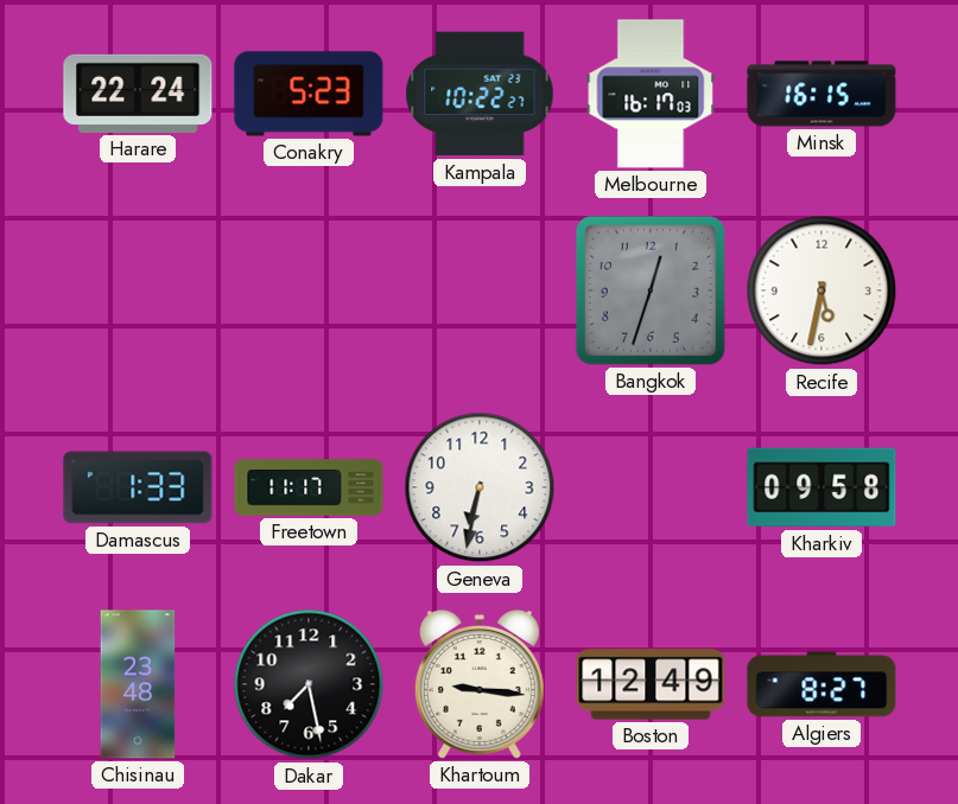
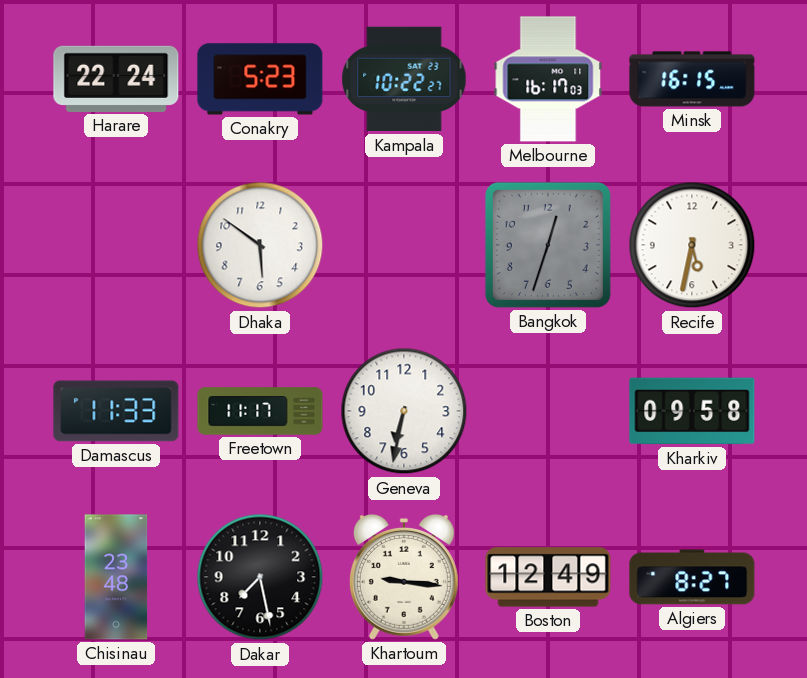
Dhaka: none -> 5:51
Damascus: 1:33 -> 11:33
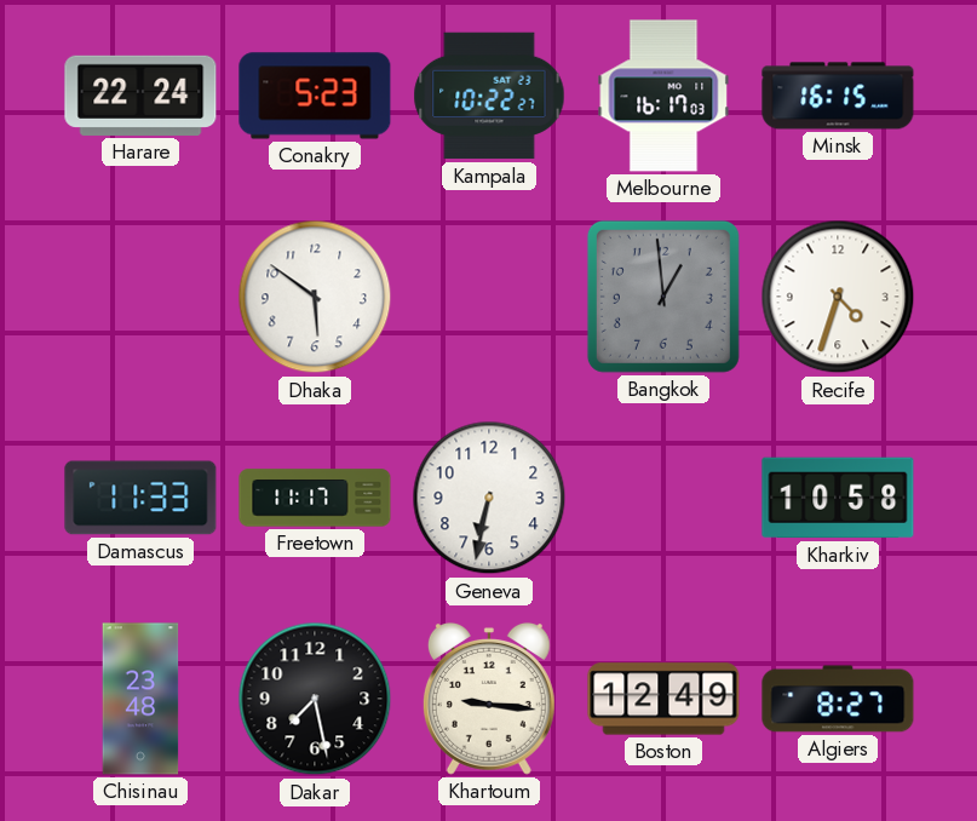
Bangkok: 12:33 -> 12:59
Recife: 5:32 -> 4:33
Kharkiv: 09:58 -> 10:58
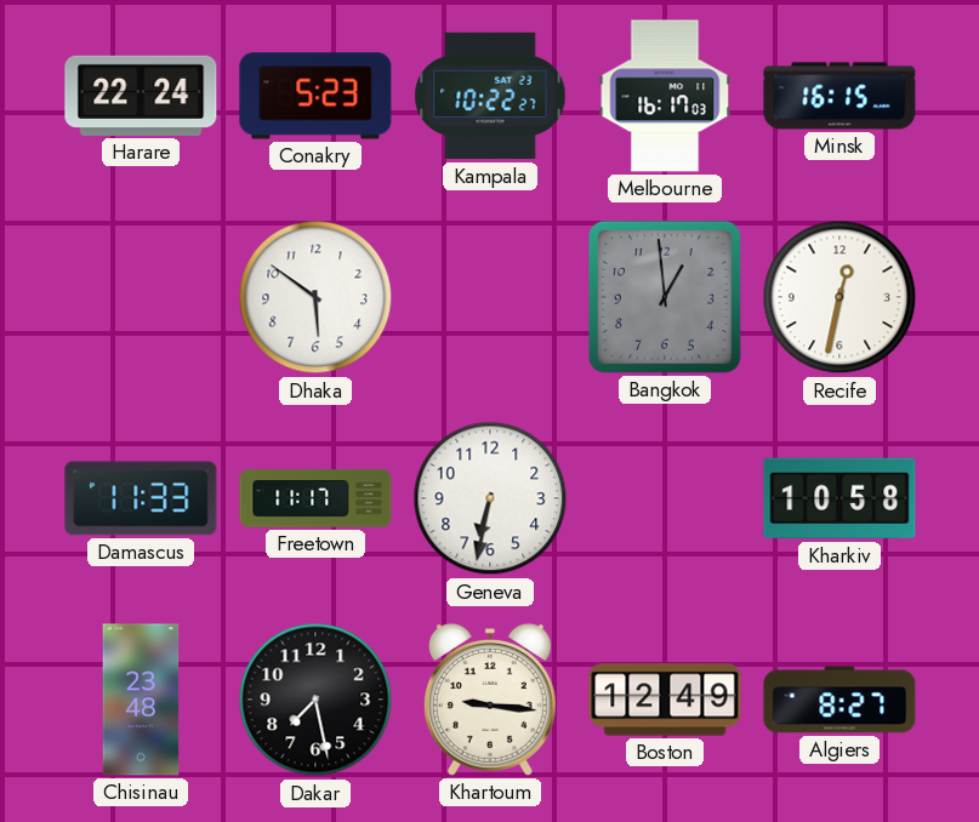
Recife: 4:33 -> 12:32
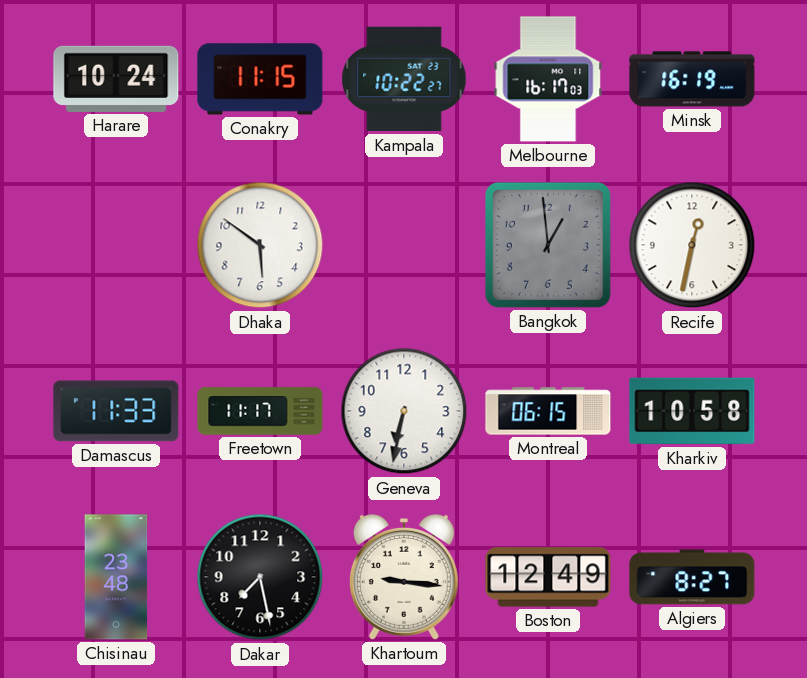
Harare: 22:24 -> 10:24
Conakry: 5:23 -> 11:15
Minsk: 16:15 -> 16:19
Montreal: none -> 06:15
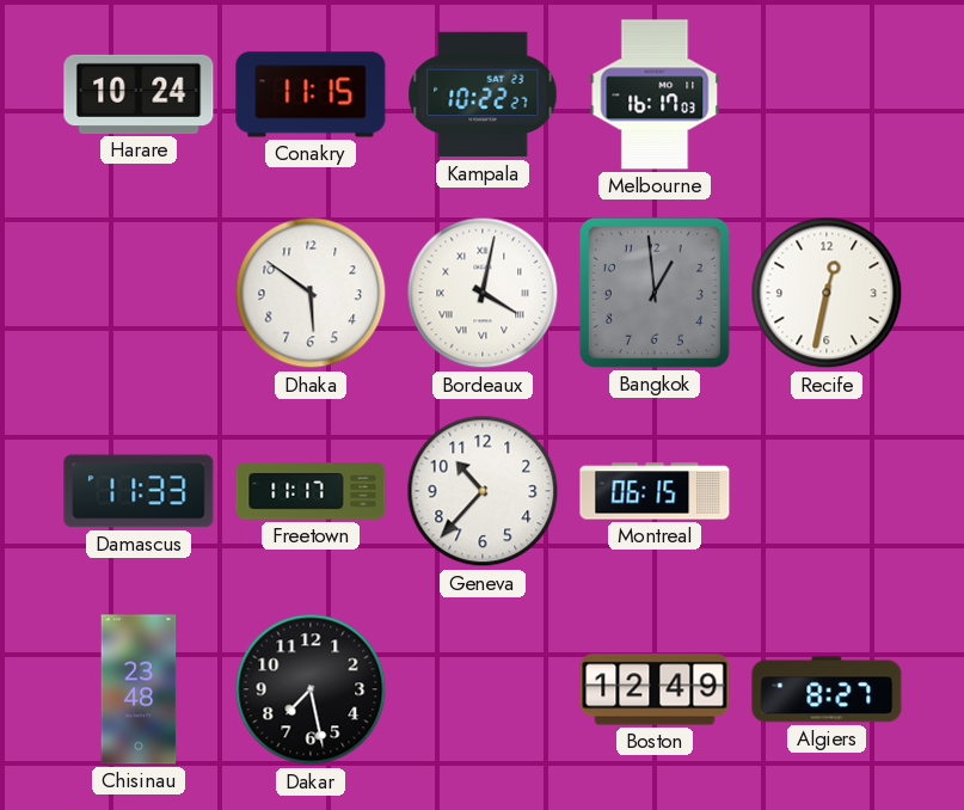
Minsk: 16:19 -> none
Bordeaux: none -> 4:02
Geneva: 6:32 -> 10:37
Kharkiv: 10:58 -> none
Khartoum: 9:16 -> none
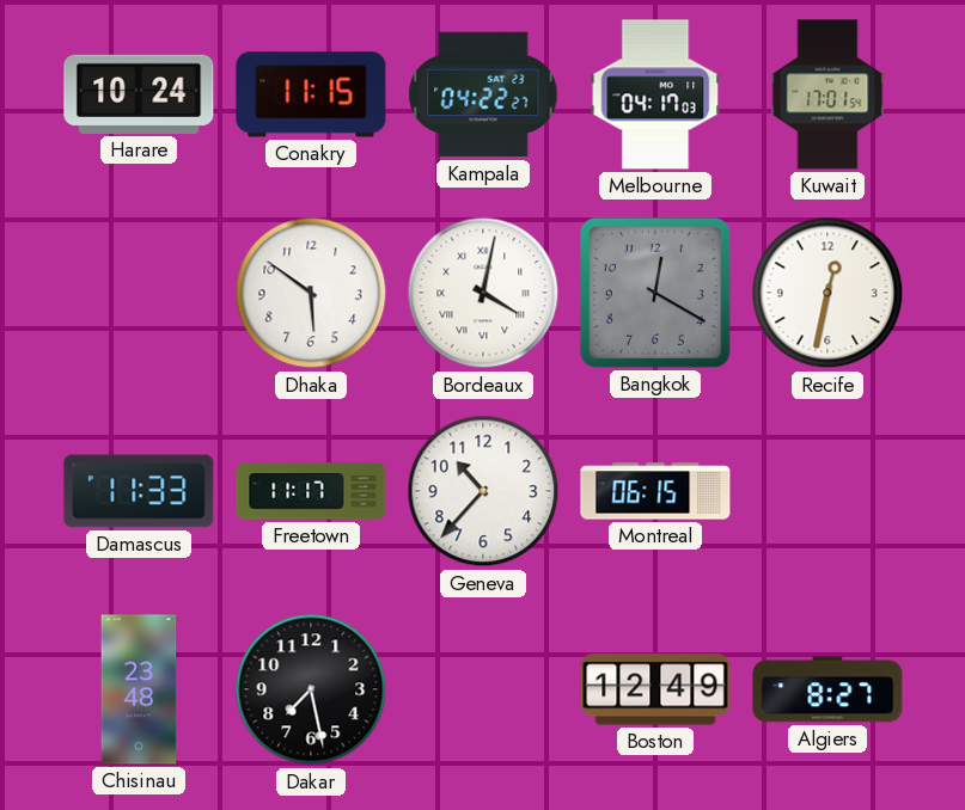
Kampala: 10:22 -> 04:22
Melbourne: 16:17 -> 04:17
Kuwait: none -> 17:01
Bangkok: 12:59 -> 12:20
